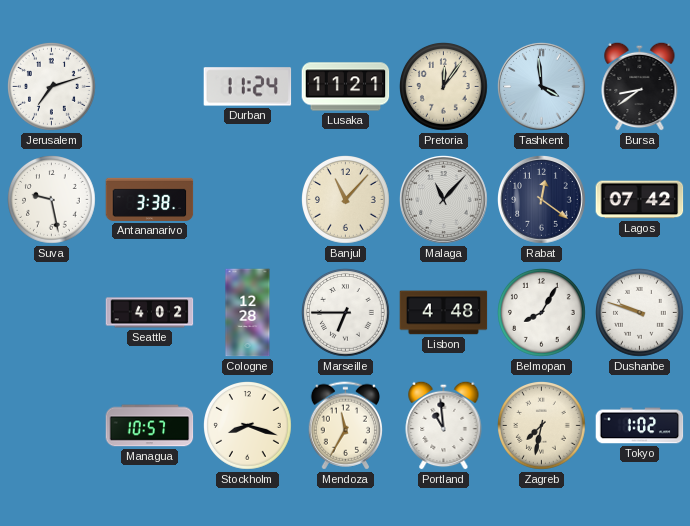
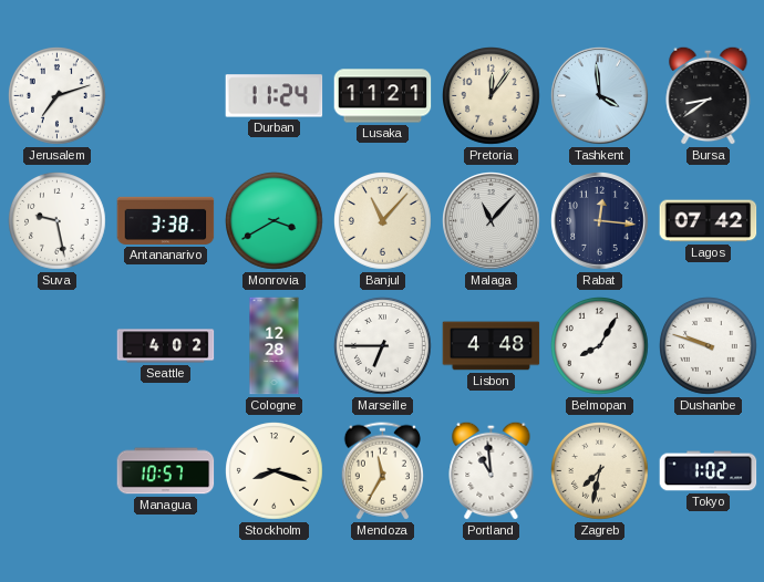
Monrovia: none -> 3:40
Rabat: 12:21 -> 12:16
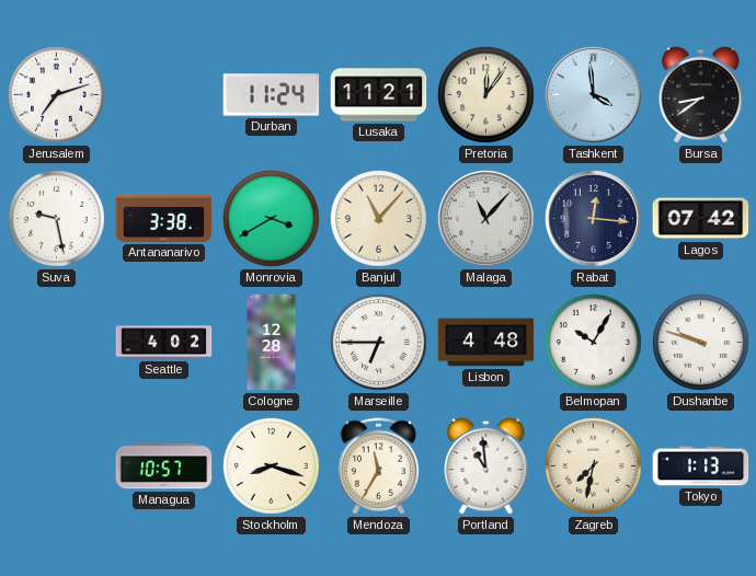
Belmopan: 8:05 -> 10:05
Tokyo: 1:02 -> 1:13
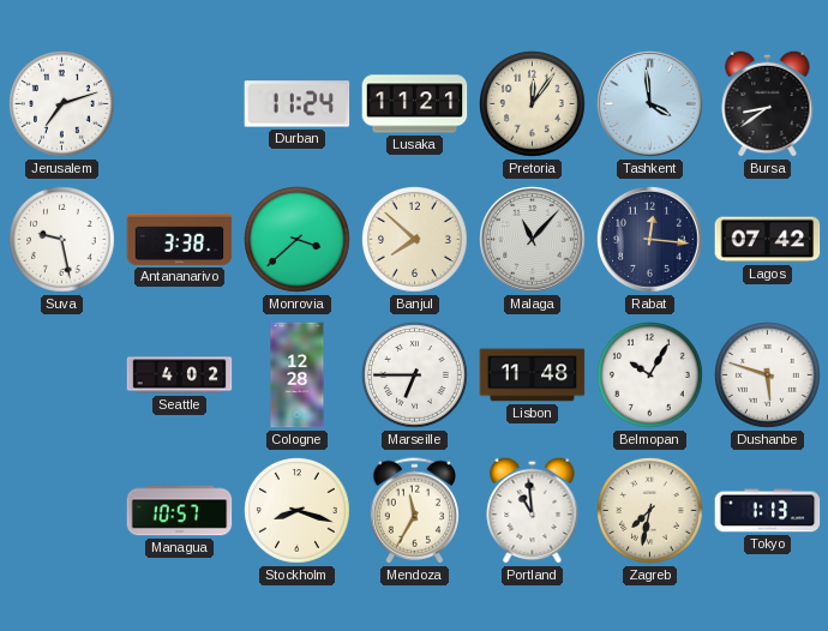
Monrovia: 3:40 -> 3:38
Banjul: 11:07 -> 7:52
Lisbon: 4:48 -> 11:48
Dushanbe: 9:48 -> 5:48
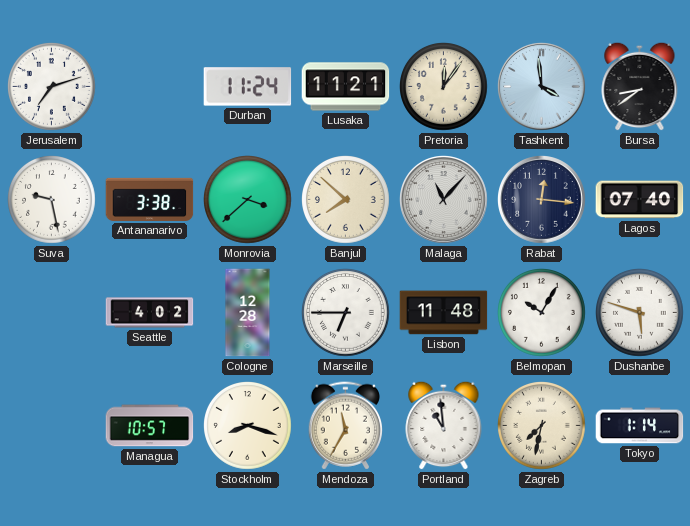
Lagos: 07:42 -> 07:40
Tokyo: 1:13 -> 1:14
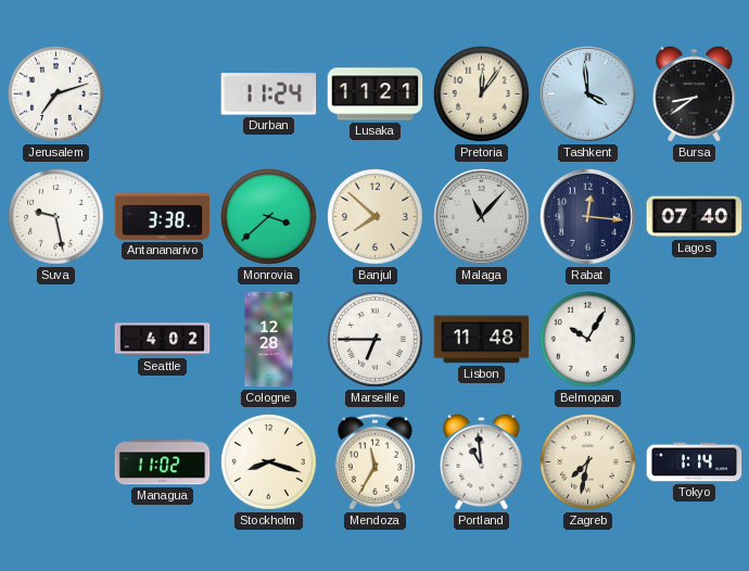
Dushanbe: 5:48 -> none
Managua: 10:57 -> 11:02
